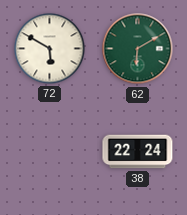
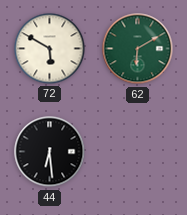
44: none -> 6:29
38: 22:24 -> none
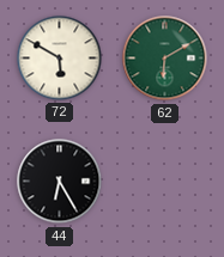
44: 6:29 -> 6:25
